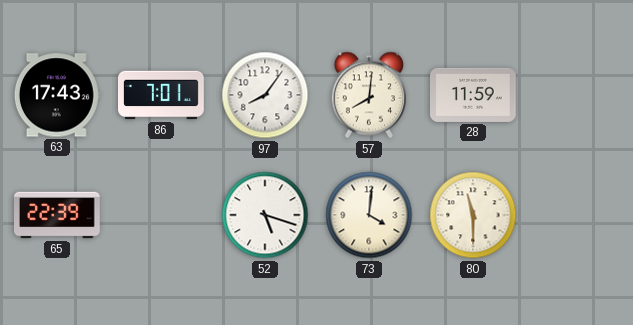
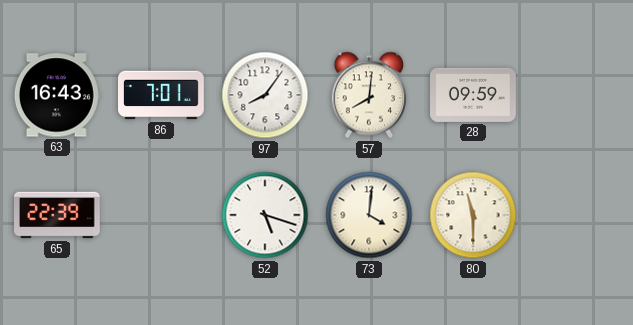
63: 17:43 -> 16:43
28: 11:59 -> 09:59
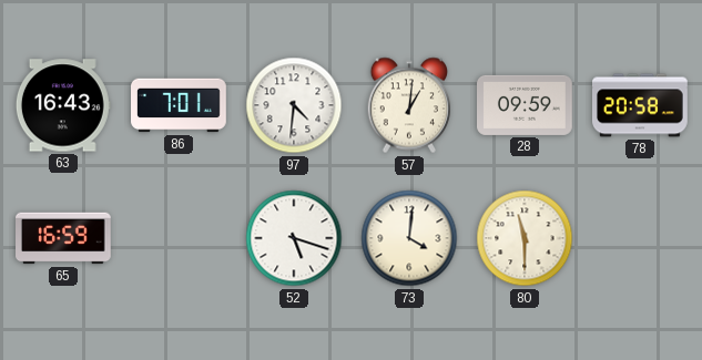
97: 8:06 -> 4:31
57: 8:01 -> 1:01
78: none -> 20:58
65: 22:39 -> 16:59
